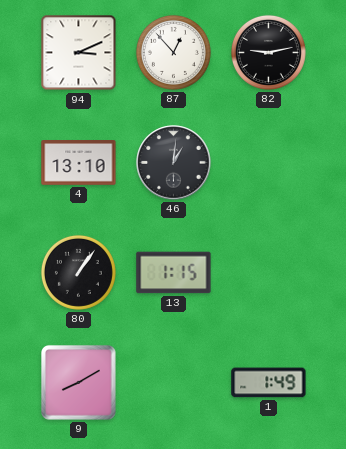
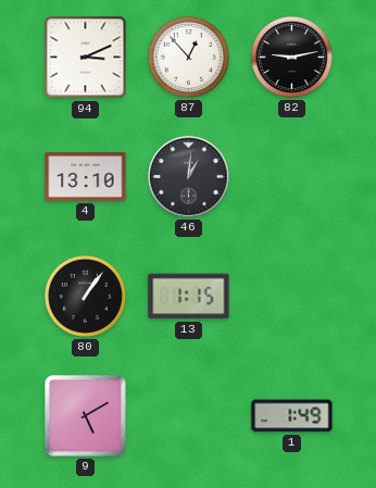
9: 8:10 -> 5:10
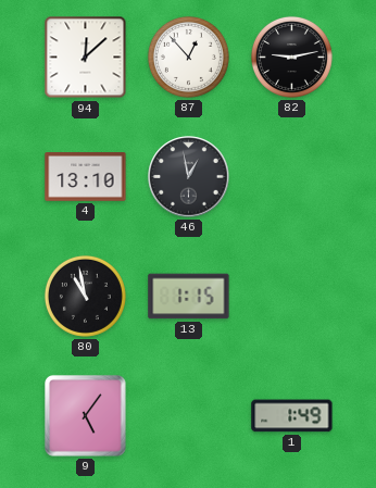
94: 3:11 -> 12:08
46: 1:01 -> 12:58
80: 1:06 -> 10:58
9: 5:10 -> 5:06
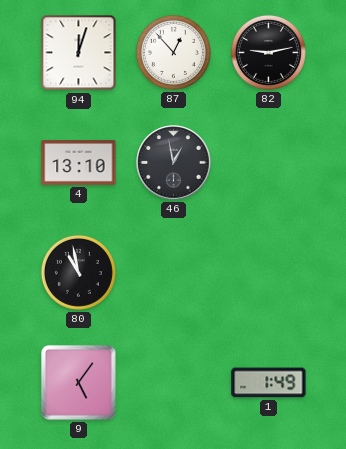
94: 12:08 -> 12:03
13: 1:15 -> none
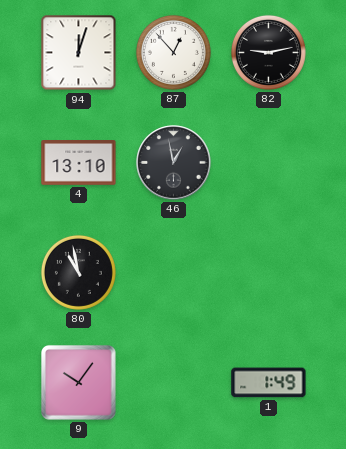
9: 5:06 -> 10:06
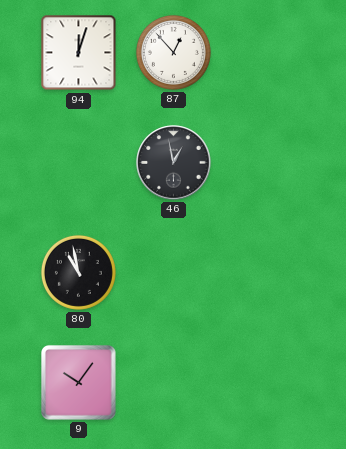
82: 9:13 -> none
4: 13:10 -> none
1: 1:49 -> none
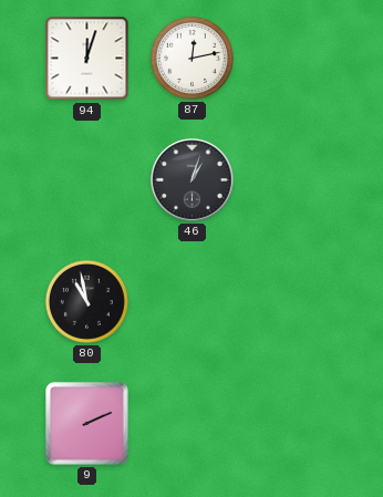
87: 12:53 -> 12:13
46: 12:58 -> 1:03
9: 10:06 -> 2:11
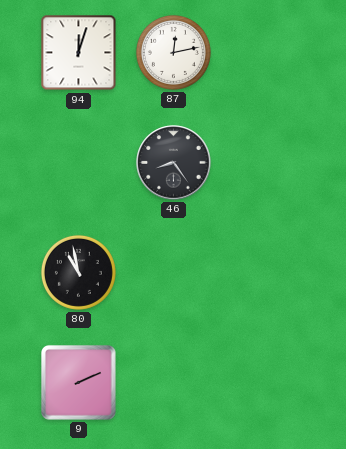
46: 1:03 -> 8:24
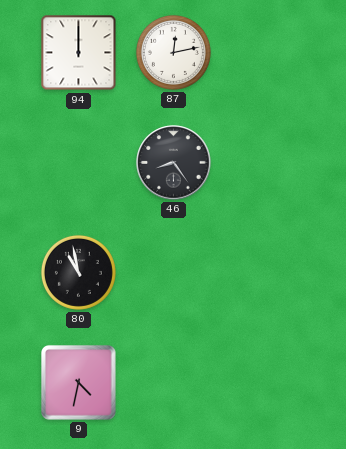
94: 12:03 -> 12:00
9: 2:11 -> 4:32
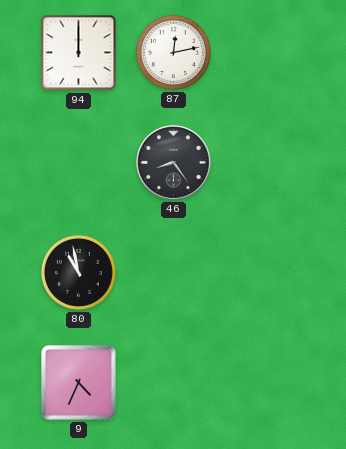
9: 4:32 -> 4:34
